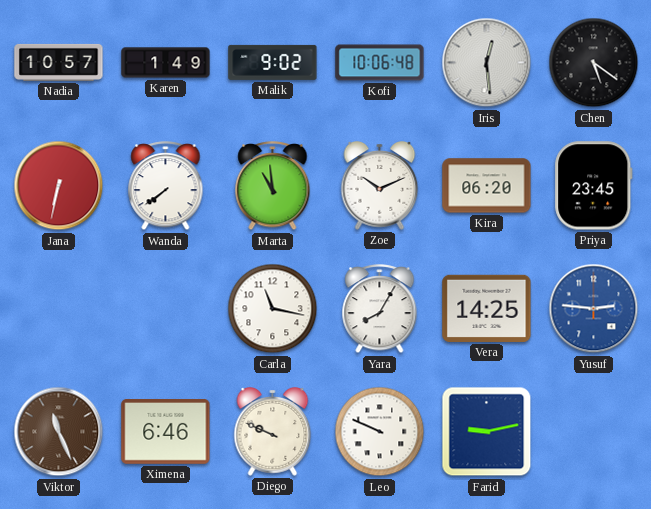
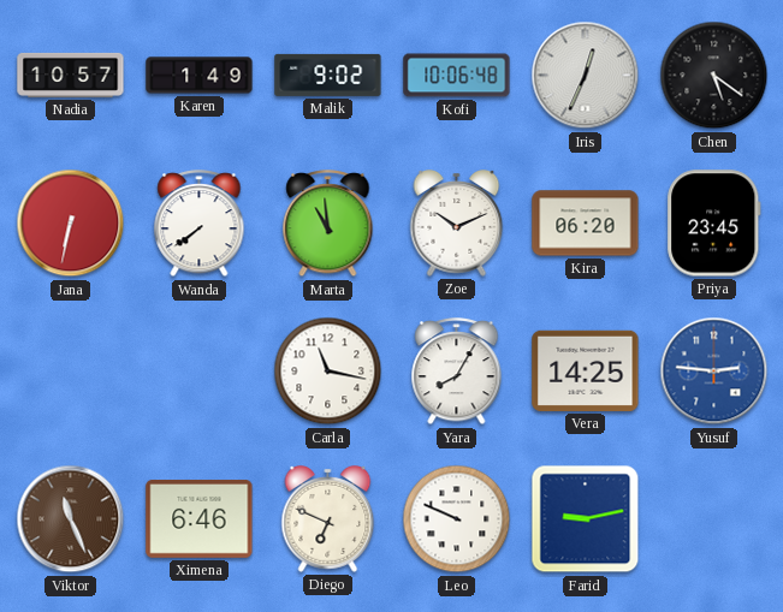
Iris: 12:29 -> 12:34
Diego: 9:49 -> 6:49
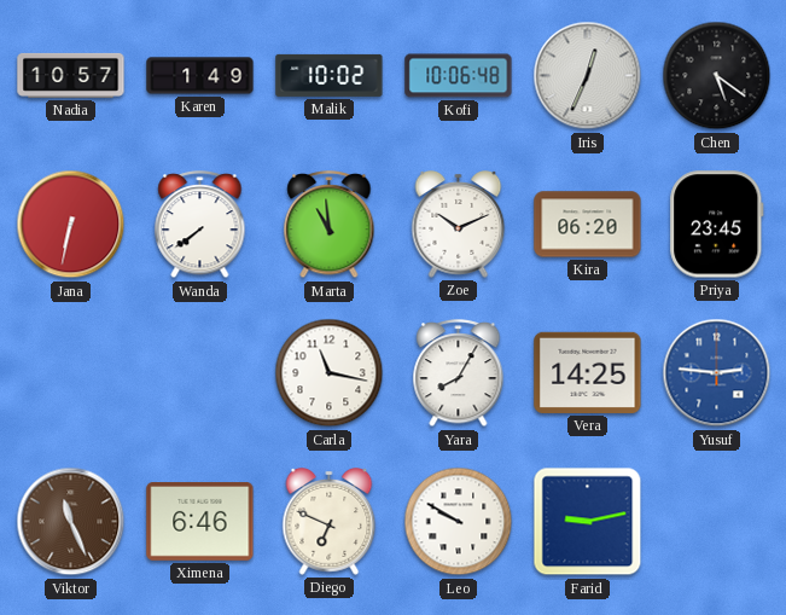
Malik: 9:02 -> 10:02
Leo: 9:49 -> 9:50
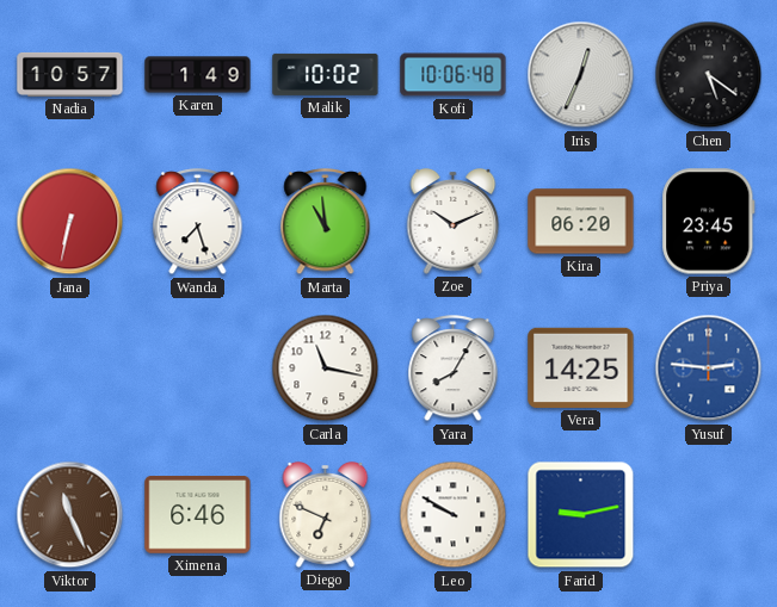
Wanda: 7:39 -> 7:27
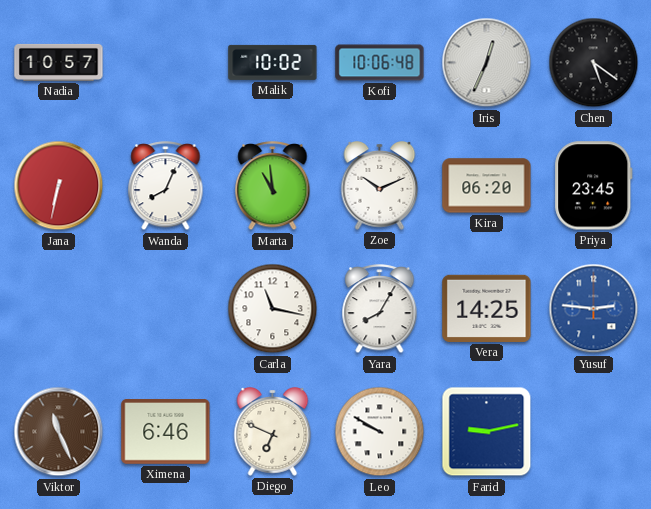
Karen: 1:49 -> none
Wanda: 7:27 -> 8:04
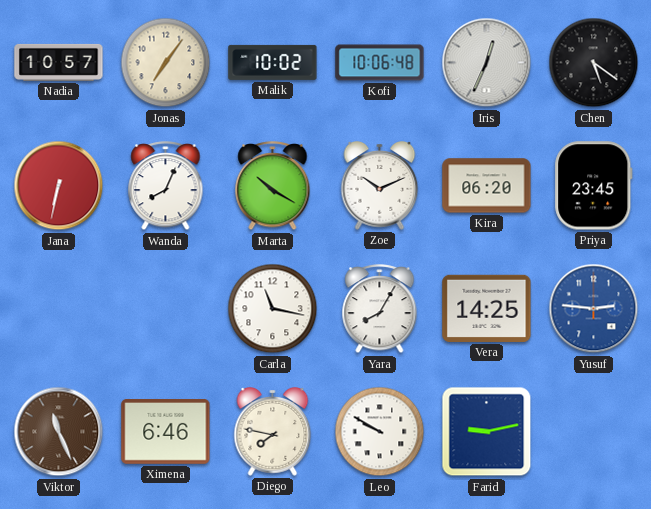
Jonas: none -> 7:06
Marta: 10:59 -> 10:20
Diego: 6:49 -> 7:47
